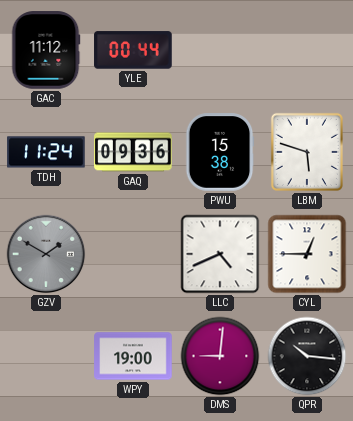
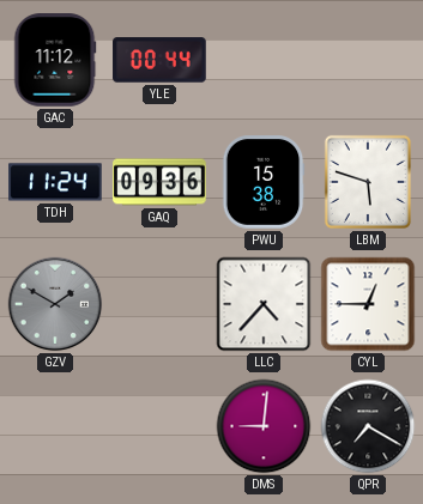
LLC: 4:41 -> 4:37
WPY: 19:00 -> none
QPR: 10:16 -> 7:20
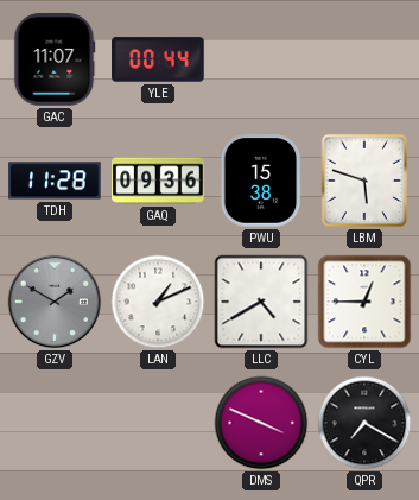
GAC: 11:12 -> 11:07
TDH: 11:24 -> 11:28
LAN: none -> 1:11
LLC: 4:37 -> 4:40
DMS: 9:01 -> 3:49
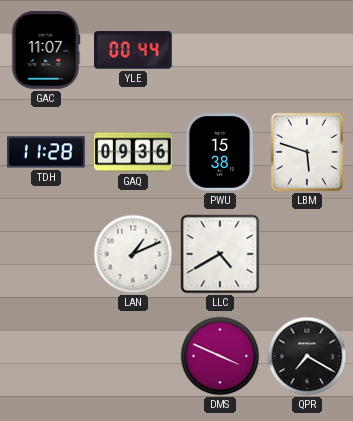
GZV: 1:50 -> none
CYL: 12:45 -> none
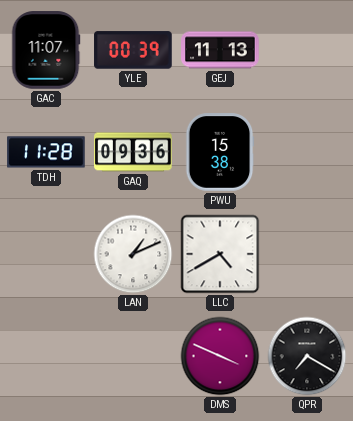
YLE: 00:44 -> 00:39
GEJ: none -> 11:13
LBM: 5:48 -> none
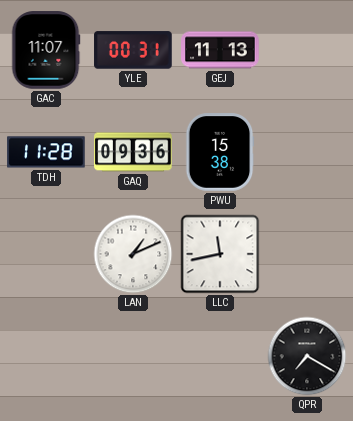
YLE: 00:39 -> 00:31
LLC: 4:40 -> 11:43
DMS: 3:49 -> none
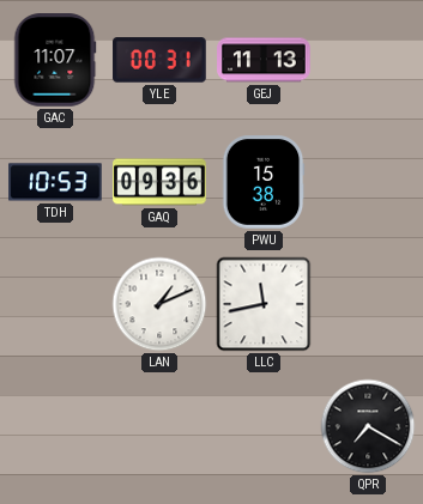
TDH: 11:28 -> 10:53
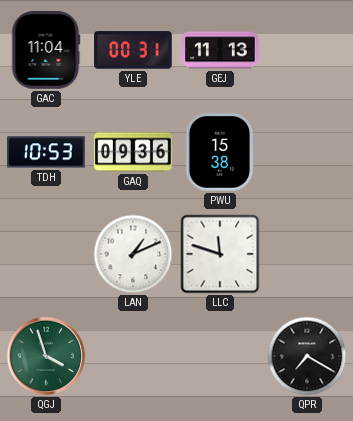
GAC: 11:07 -> 11:04
LLC: 11:43 -> 11:48
QGJ: none -> 3:57
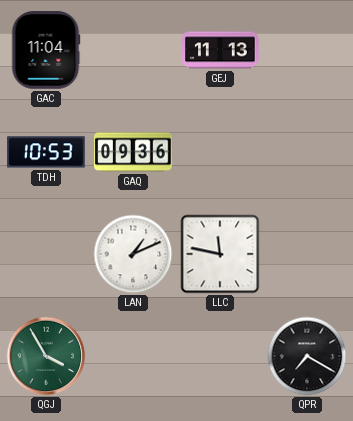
YLE: 00:31 -> none
PWU: 15:38 -> none
LLC: 11:48 -> 11:47
QGJ: 3:57 -> 3:55
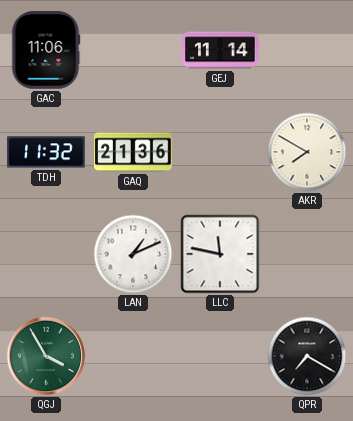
GAC: 11:04 -> 11:06
GEJ: 11:13 -> 11:14
TDH: 10:53 -> 11:32
GAQ: 09:36 -> 21:36
AKR: none -> 7:50
